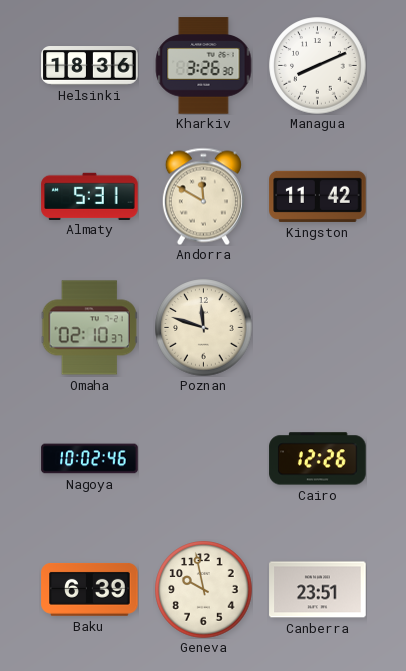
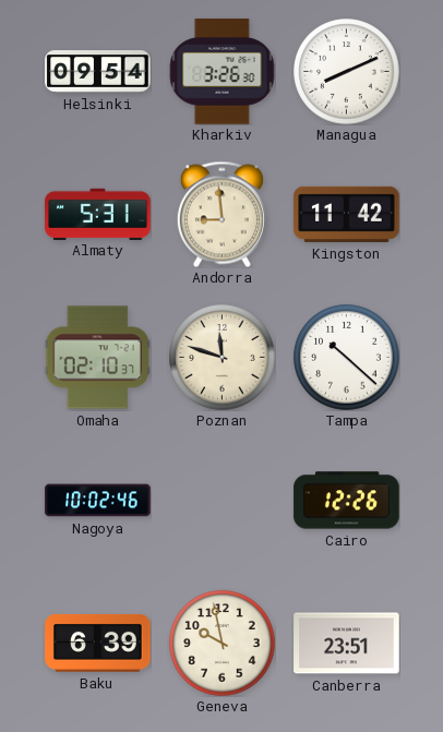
Helsinki: 18:36 -> 09:54
Andorra: 11:50 -> 8:59
Tampa: none -> 10:22
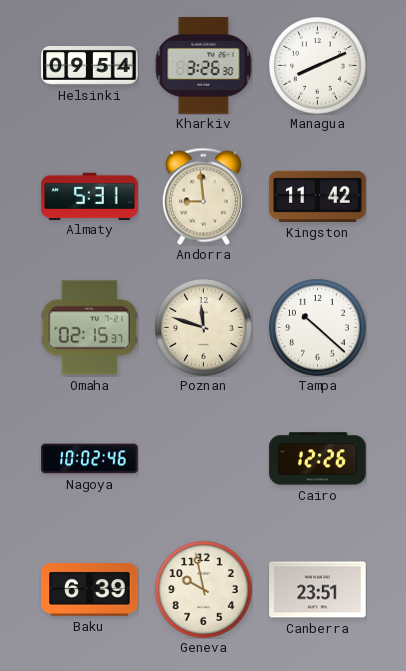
Omaha: 02:10 -> 02:15
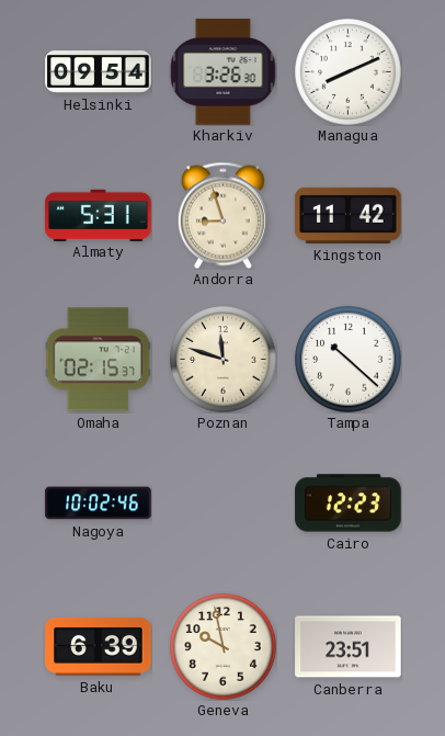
Andorra: 8:59 -> 8:57
Cairo: 12:26 -> 12:23
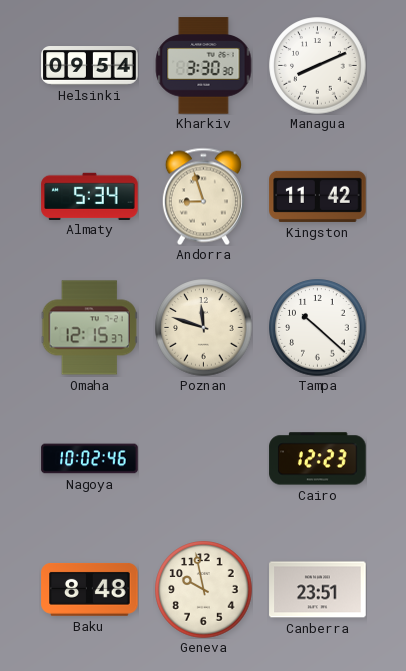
Kharkiv: 3:26 -> 3:30
Almaty: 5:31 -> 5:34
Omaha: 02:15 -> 12:15
Baku: 6:39 -> 8:48
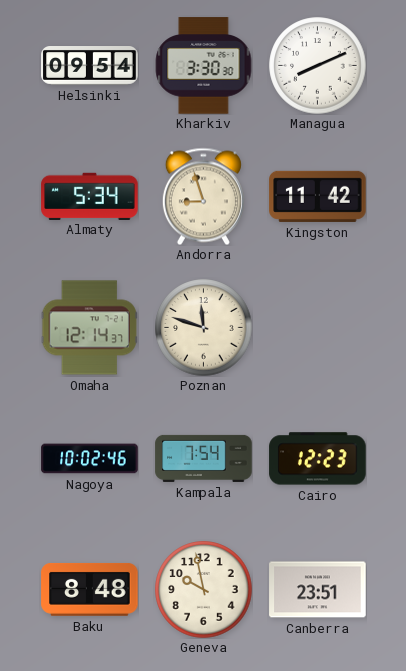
Omaha: 12:15 -> 12:14
Tampa: 10:22 -> none
Kampala: none -> 7:54
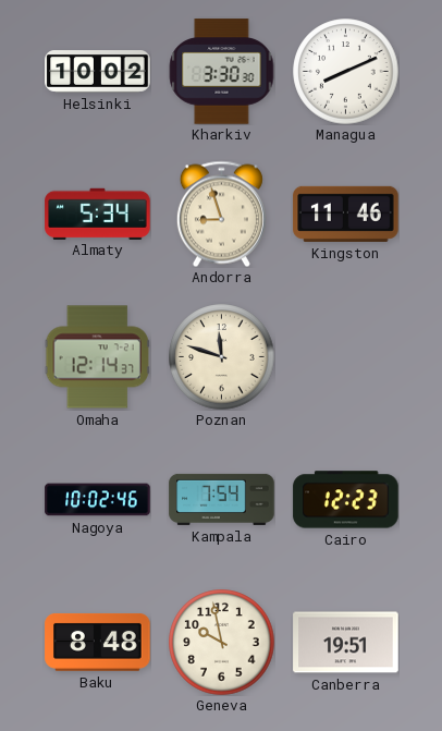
Helsinki: 09:54 -> 10:02
Kingston: 11:42 -> 11:46
Canberra: 23:51 -> 19:51
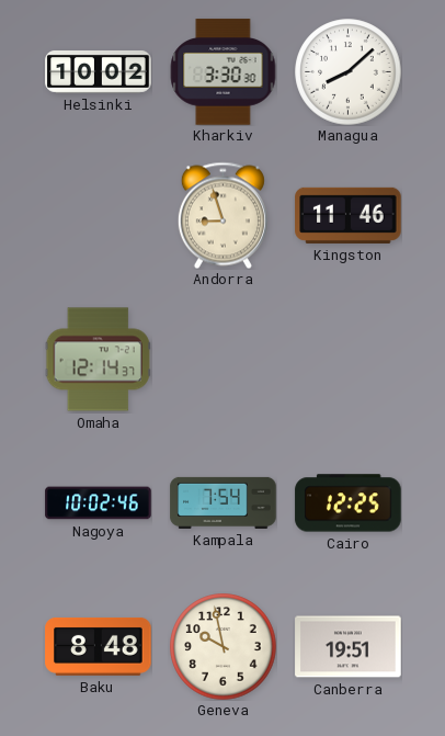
Managua: 8:11 -> 8:08
Almaty: 5:34 -> none
Poznan: 11:48 -> none
Cairo: 12:23 -> 12:25
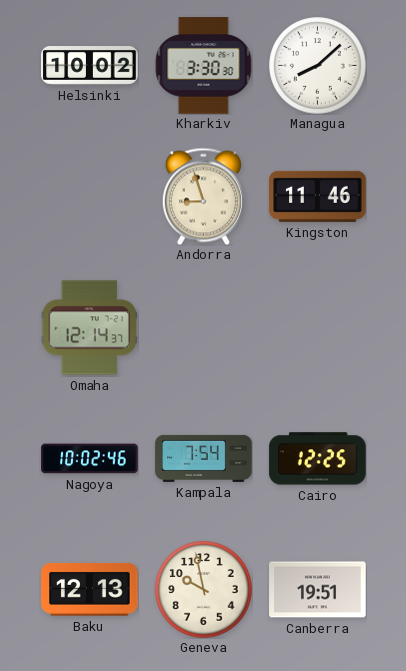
Baku: 8:48 -> 12:13
